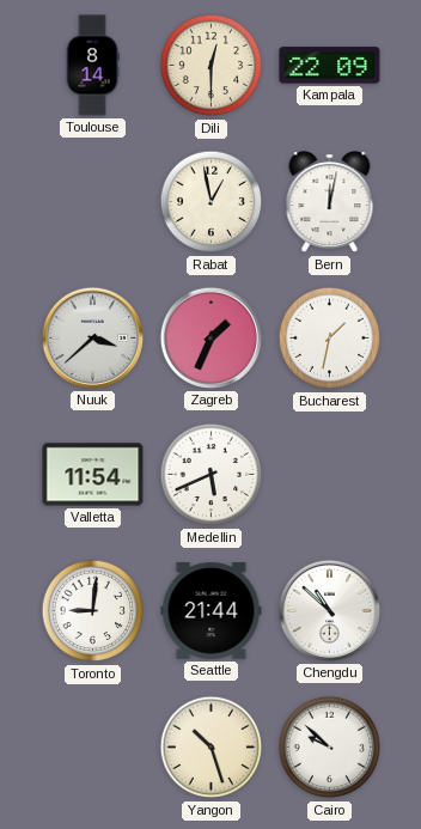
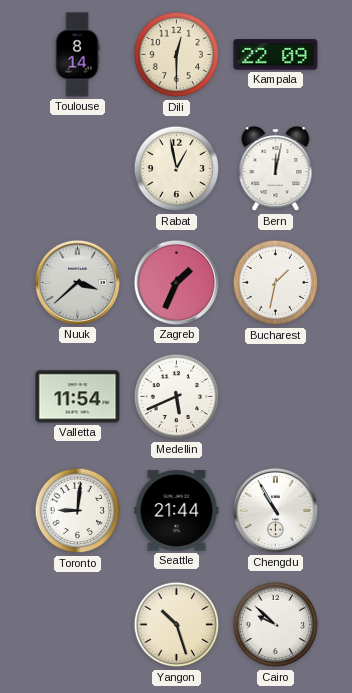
Chengdu: 10:52 -> 10:55
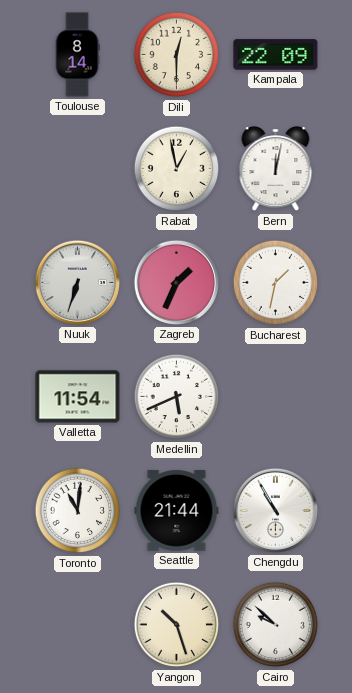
Nuuk: 3:38 -> 6:33
Toronto: 9:01 -> 11:01
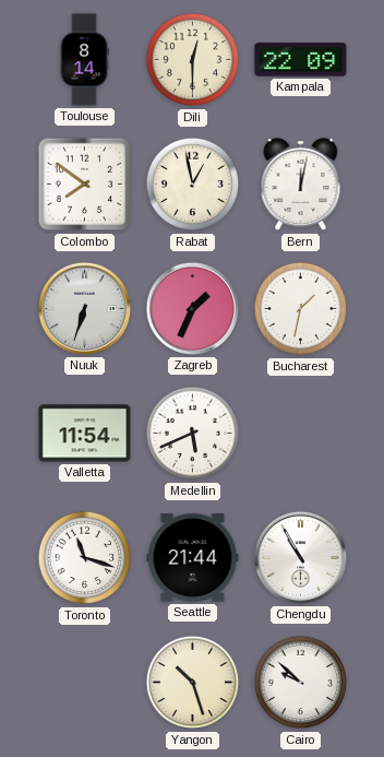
Colombo: none -> 7:51
Toronto: 11:01 -> 11:18
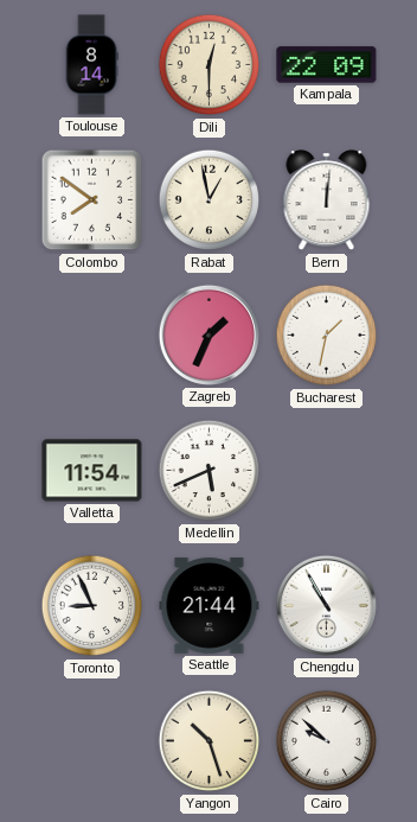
Bern: 12:02 -> 12:01
Nuuk: 6:33 -> none
Toronto: 11:18 -> 8:56
